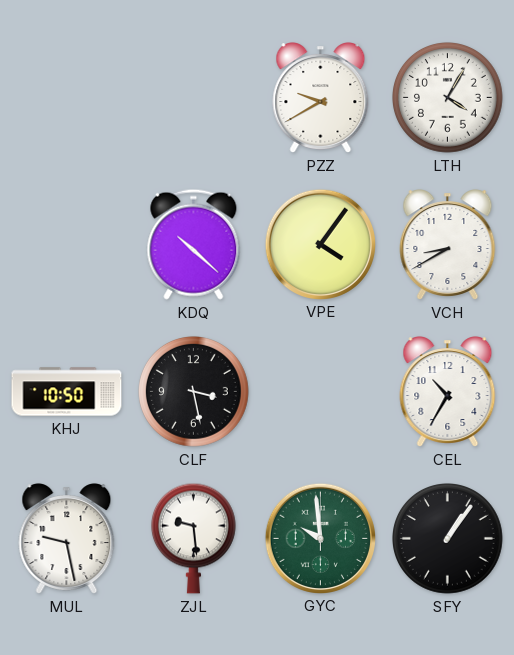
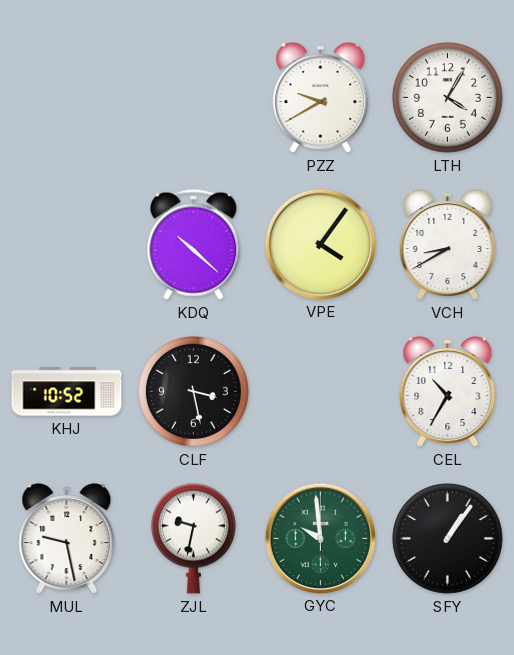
KHJ: 10:50 -> 10:52
ZJL: 9:29 -> 9:32
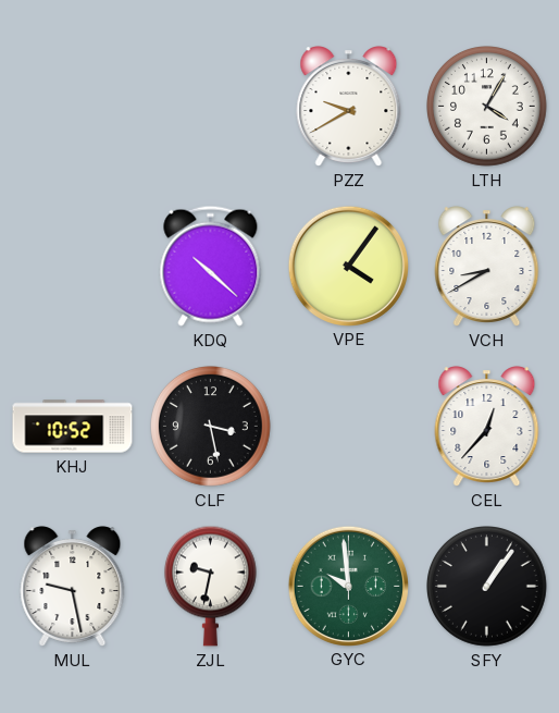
CEL: 10:35 -> 12:37
